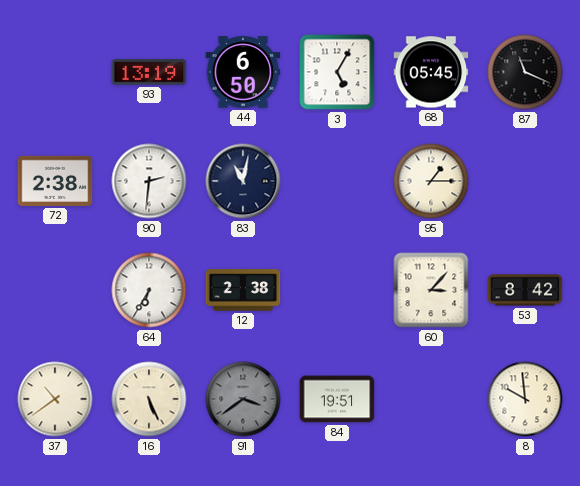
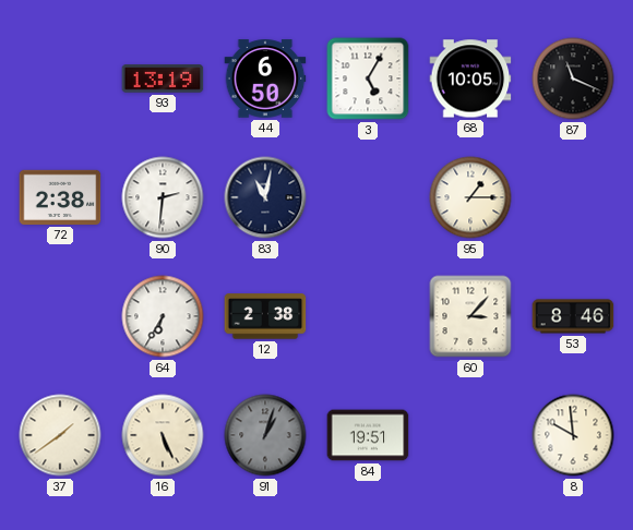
68: 05:45 -> 10:05
53: 8:42 -> 8:46
37: 10:39 -> 1:39
91: 3:39 -> 1:03
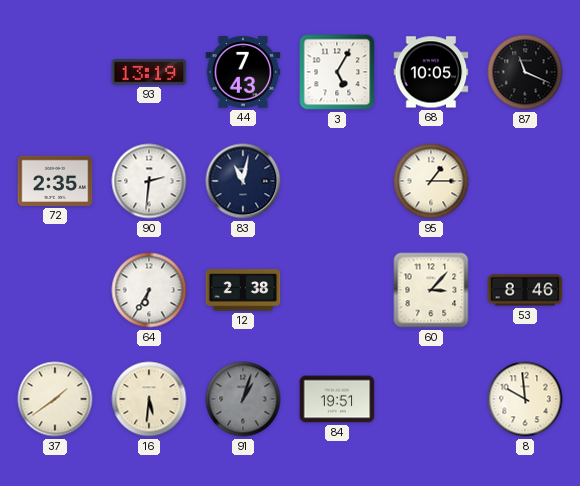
44: 6:50 -> 7:43
72: 2:38 -> 2:35
16: 5:26 -> 5:31
